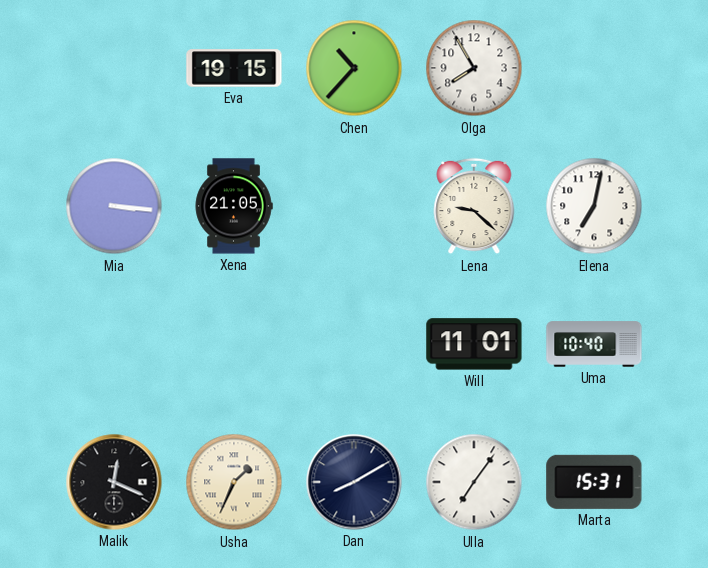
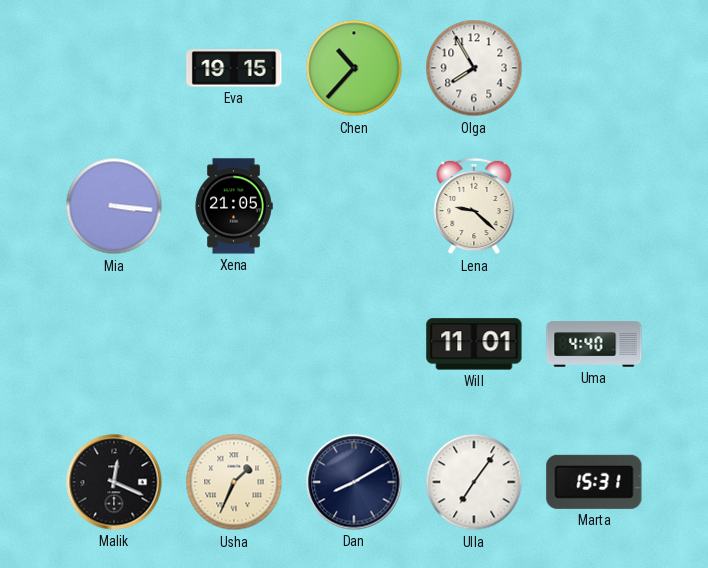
Elena: 7:02 -> none
Uma: 10:40 -> 4:40
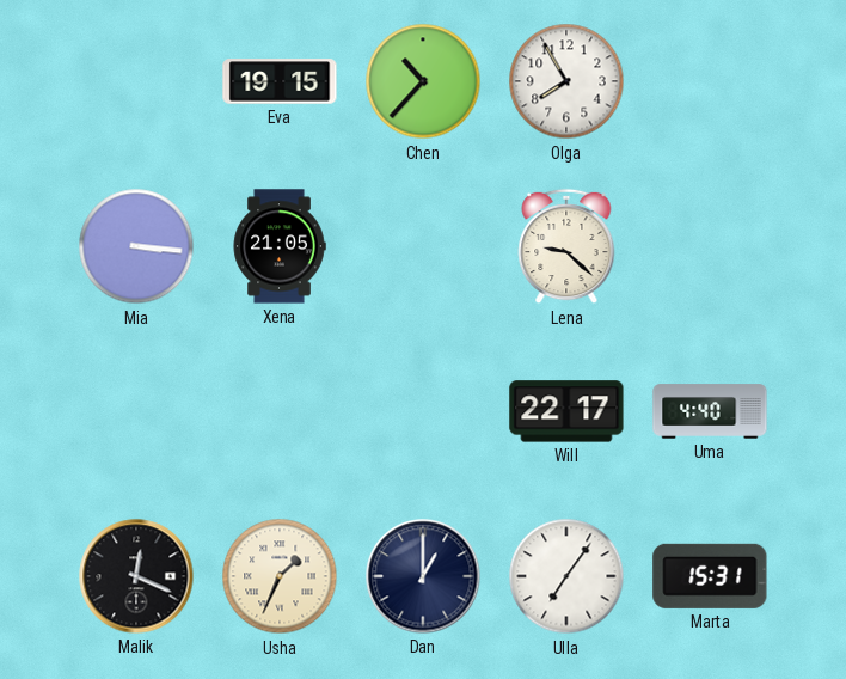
Will: 11:01 -> 22:17
Dan: 8:10 -> 1:00
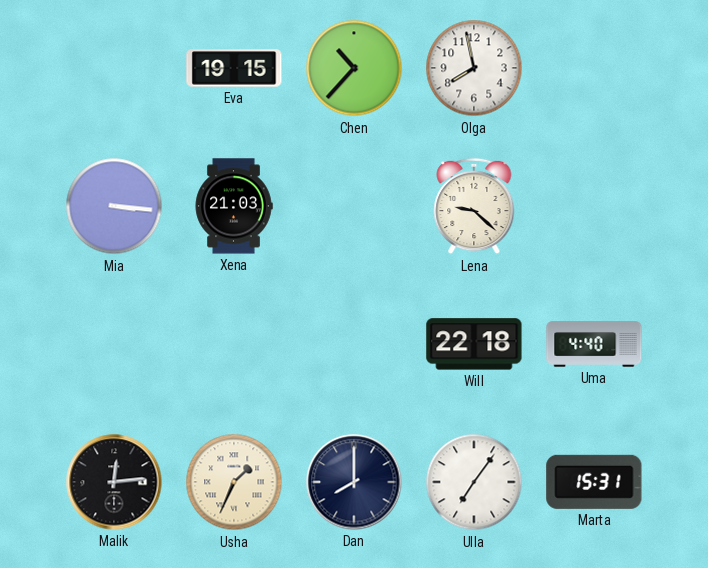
Olga: 7:55 -> 7:58
Xena: 21:05 -> 21:03
Will: 22:17 -> 22:18
Malik: 12:19 -> 12:14
Dan: 1:00 -> 8:00
